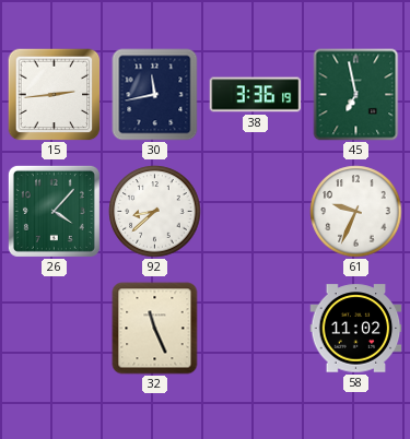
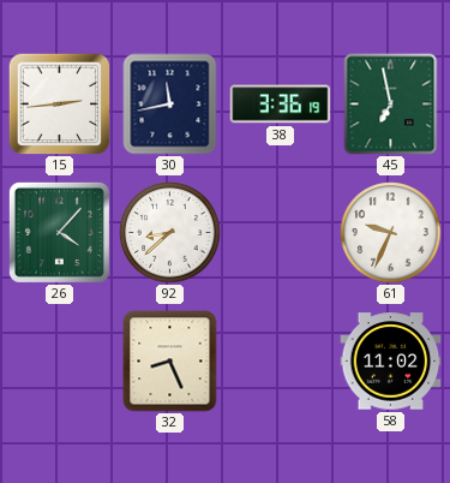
32: 11:26 -> 8:26
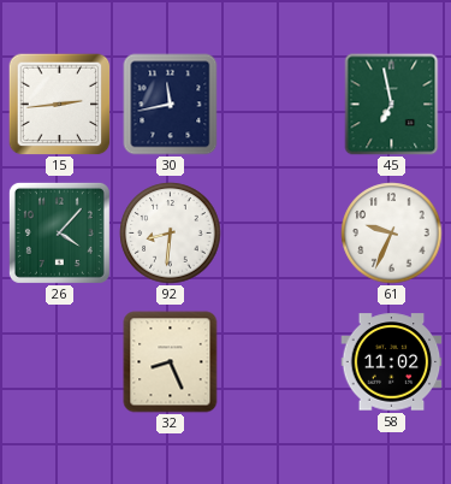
38: 3:36 -> none
92: 8:38 -> 8:31
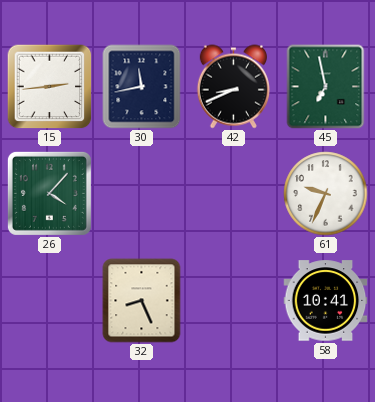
42: none -> 8:41
92: 8:31 -> none
58: 11:02 -> 10:41
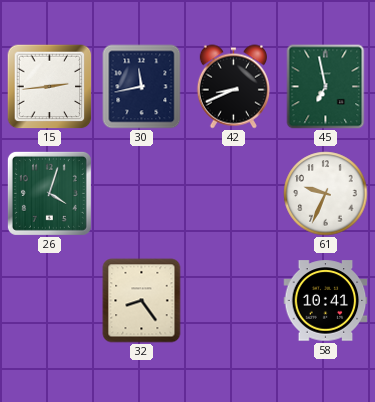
26: 4:07 -> 4:03
32: 8:26 -> 8:24
